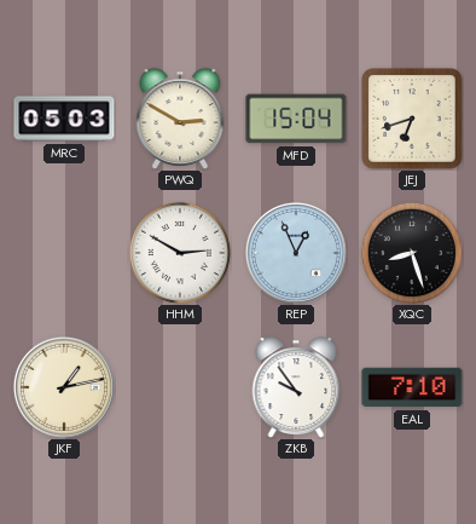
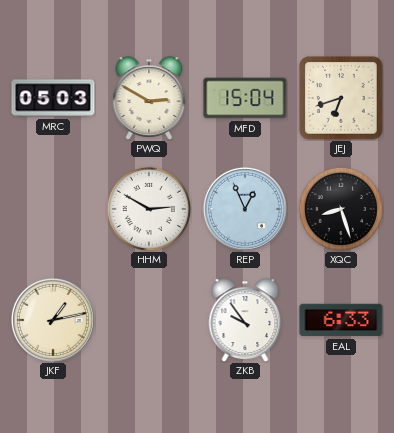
EAL: 7:10 -> 6:33
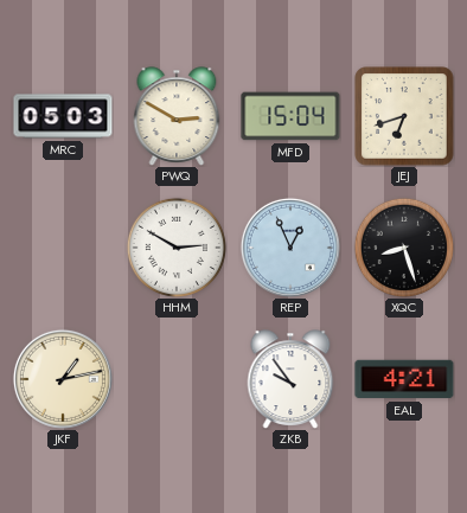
EAL: 6:33 -> 4:21
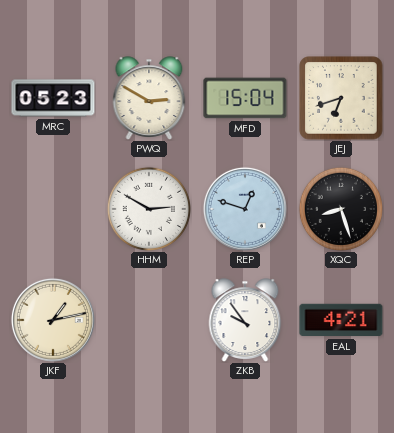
MRC: 05:03 -> 05:23
REP: 12:56 -> 12:48
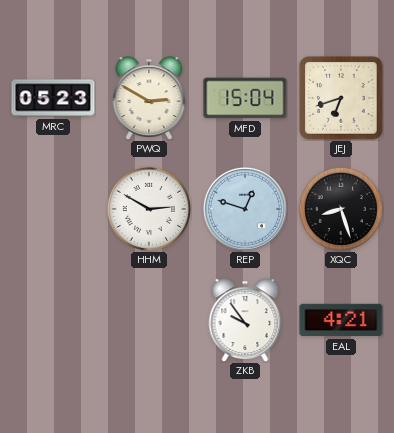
JKF: 1:13 -> none
